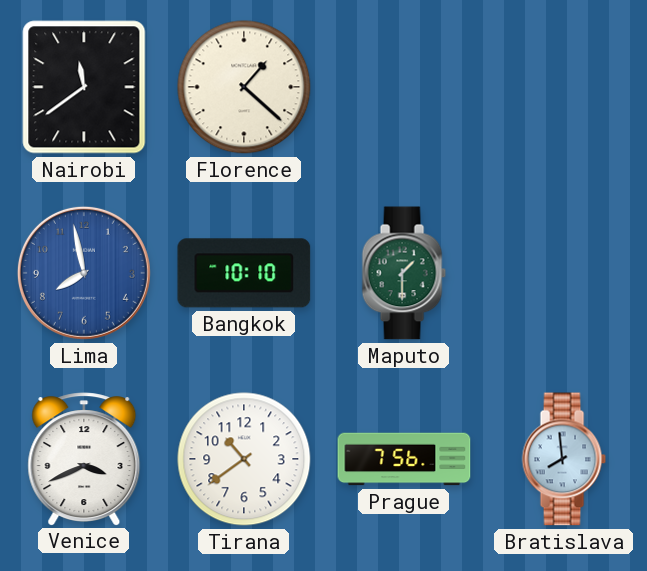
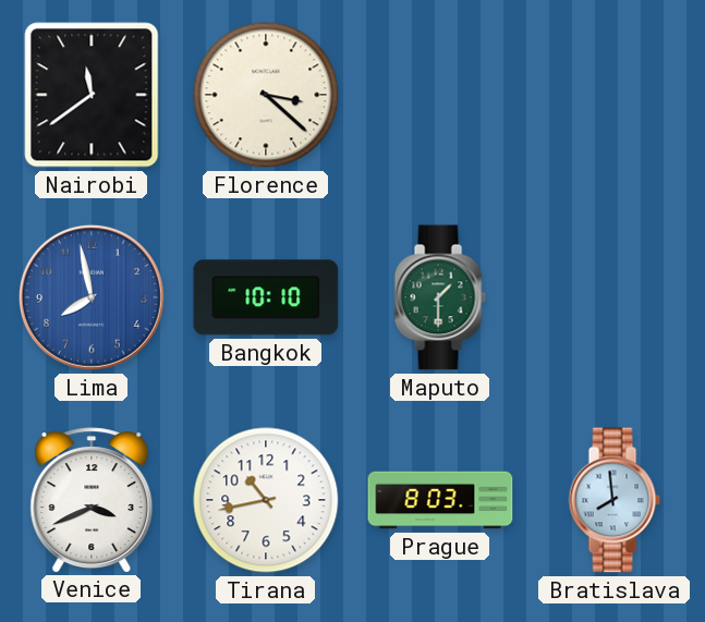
Florence: 1:22 -> 3:22
Tirana: 10:39 -> 10:43
Prague: 7:56 -> 8:03
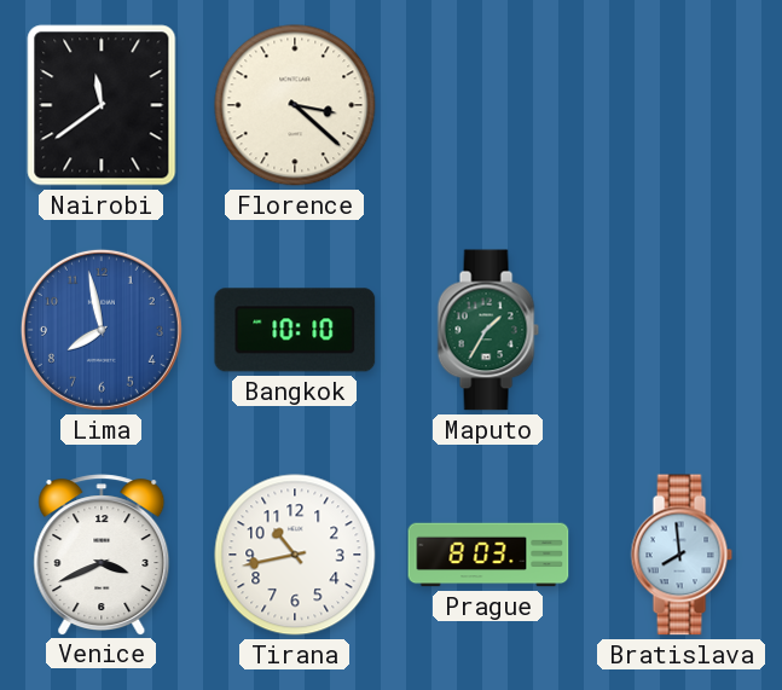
Maputo: 1:30 -> 1:35
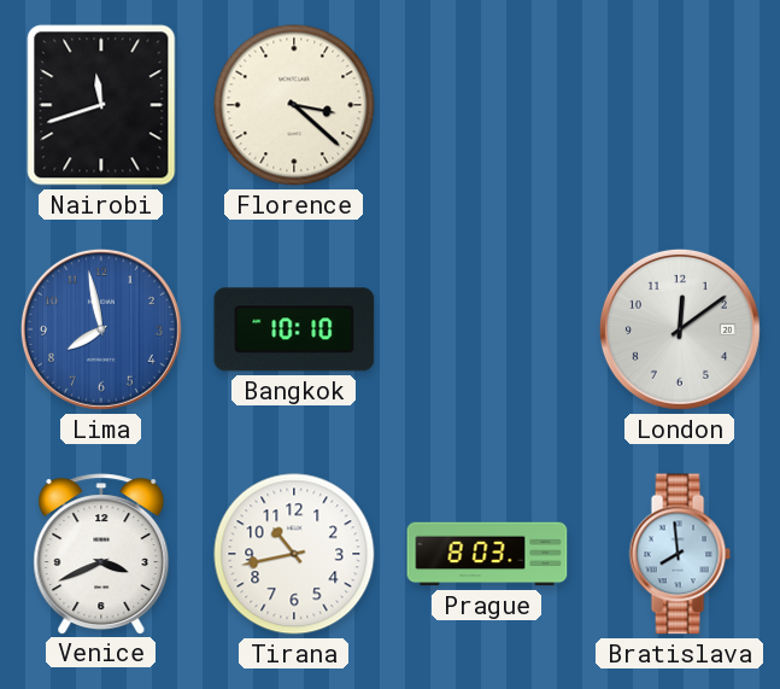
Nairobi: 11:39 -> 11:42
Maputo: 1:35 -> none
London: none -> 12:09
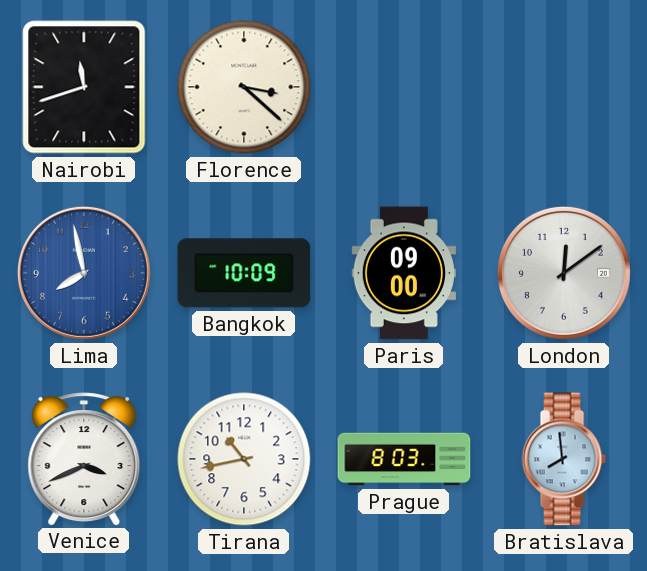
Bangkok: 10:10 -> 10:09
Paris: none -> 09:00
